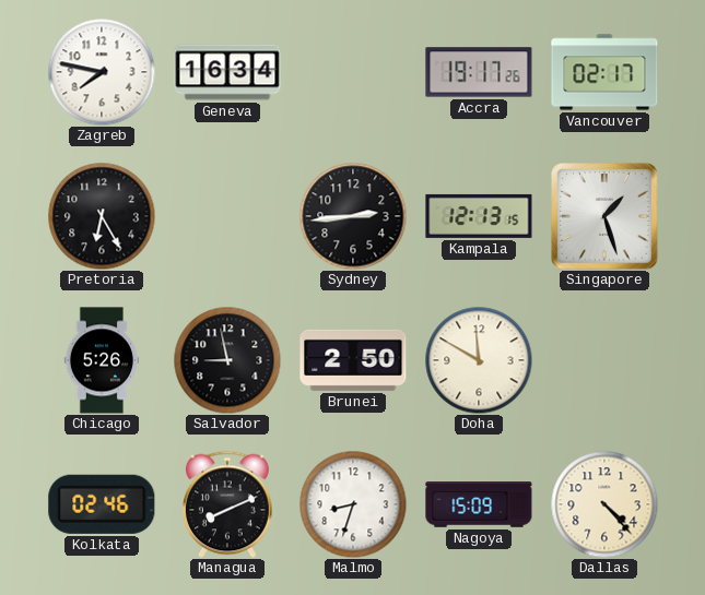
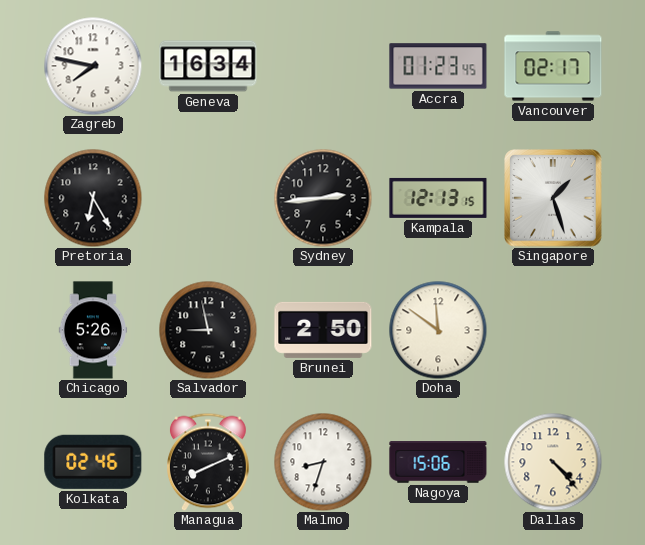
Accra: 19:17 -> 01:23
Doha: 11:50 -> 11:51
Nagoya: 15:09 -> 15:06
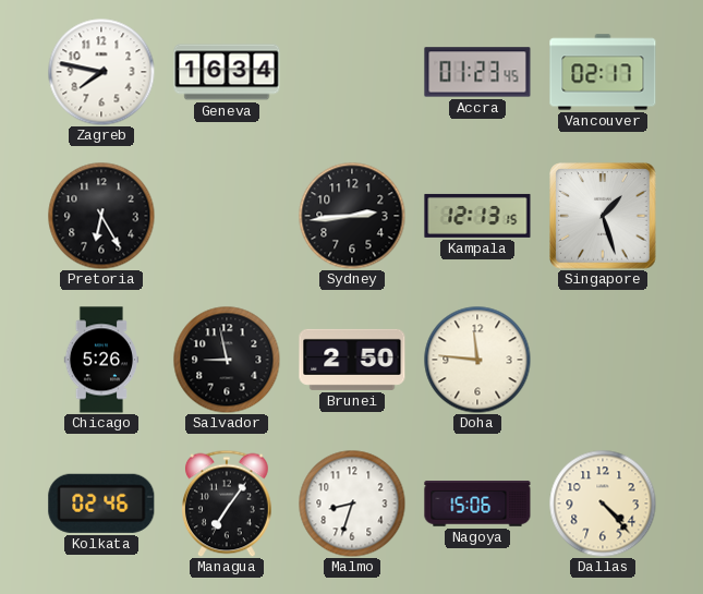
Doha: 11:51 -> 11:46
Managua: 8:11 -> 7:06
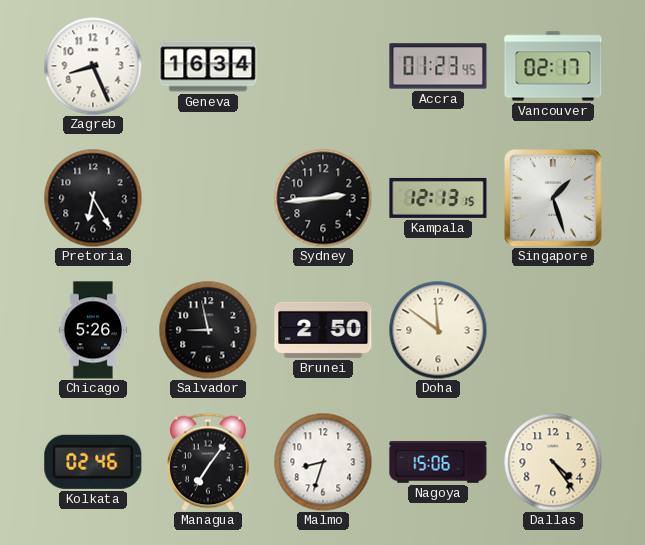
Zagreb: 7:47 -> 8:26
Doha: 11:46 -> 11:51
Dallas: 4:23 -> 4:24
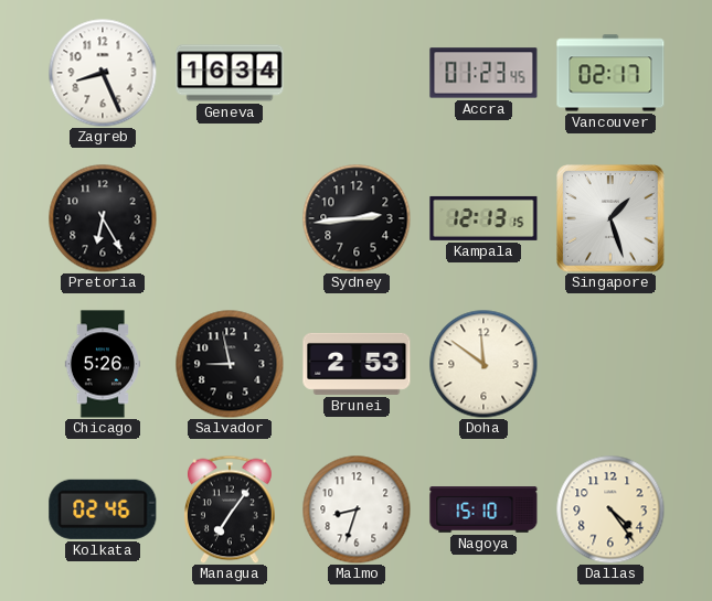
Brunei: 2:50 -> 2:53
Nagoya: 15:06 -> 15:10
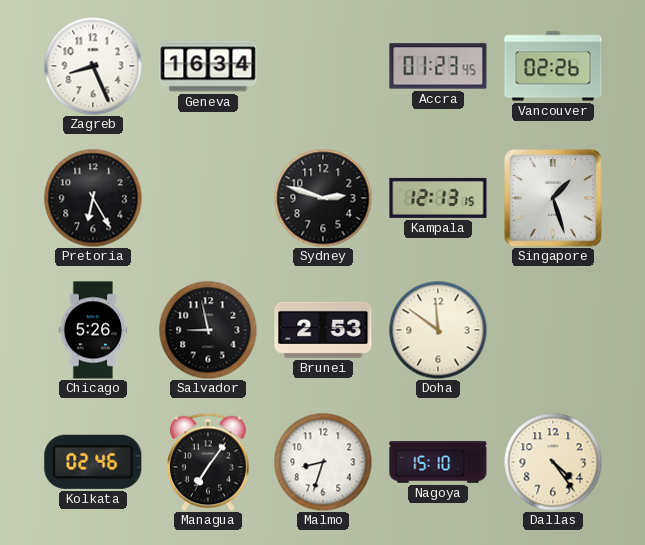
Vancouver: 02:17 -> 02:26
Sydney: 2:44 -> 2:48
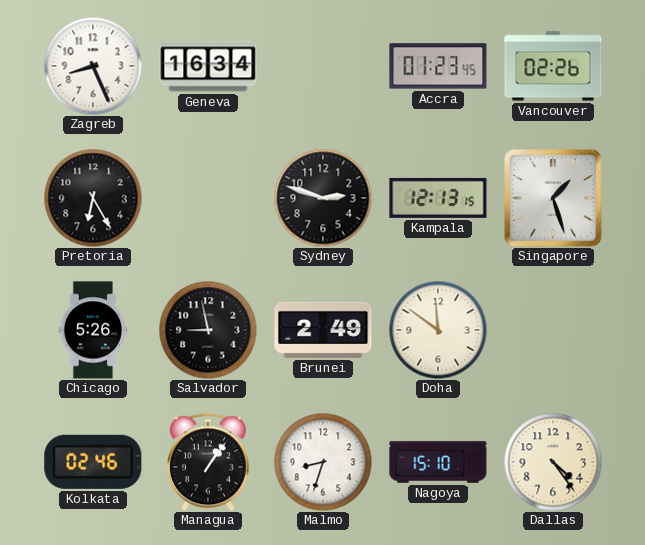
Brunei: 2:53 -> 2:49
Managua: 7:06 -> 1:06
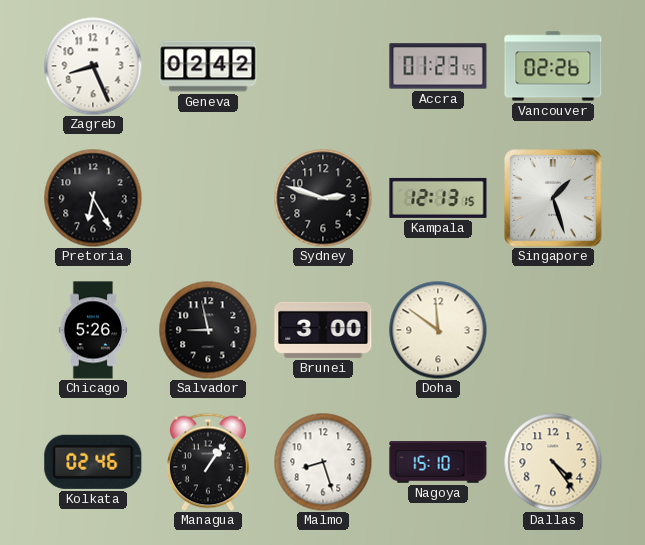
Geneva: 16:34 -> 02:42
Brunei: 2:49 -> 3:00
Malmo: 8:33 -> 8:27
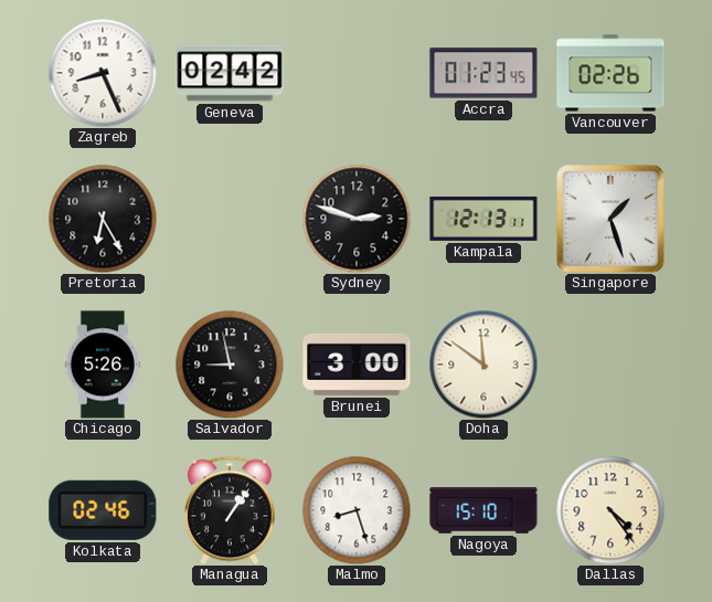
Kampala: 12:13:15 -> 12:13:11
